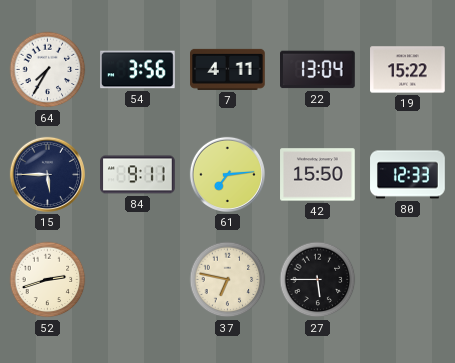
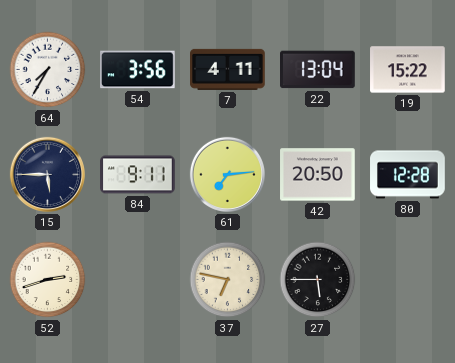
42: 15:50 -> 20:50
80: 12:33 -> 12:28
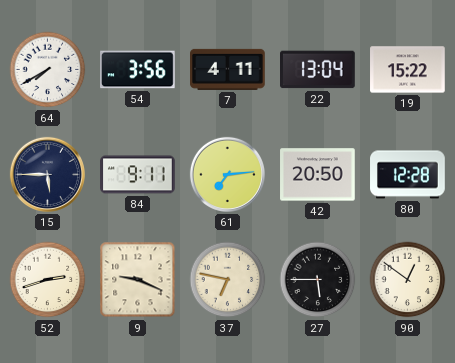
64: 7:35 -> 7:40
9: none -> 9:19
90: none -> 12:51
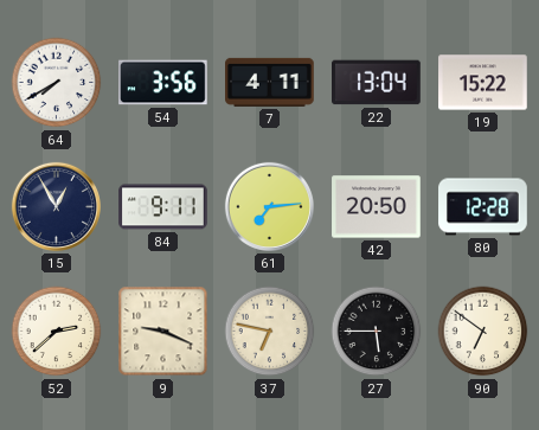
15: 5:45 -> 12:55
52: 2:42 -> 2:38
90: 12:51 -> 6:51
